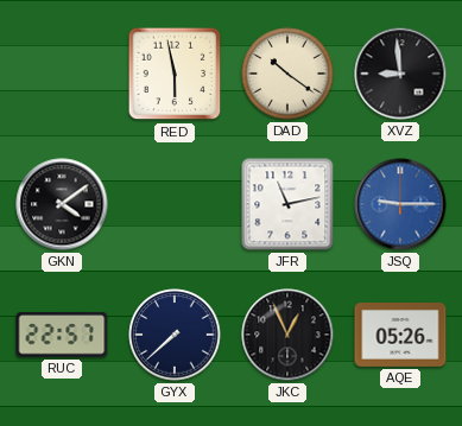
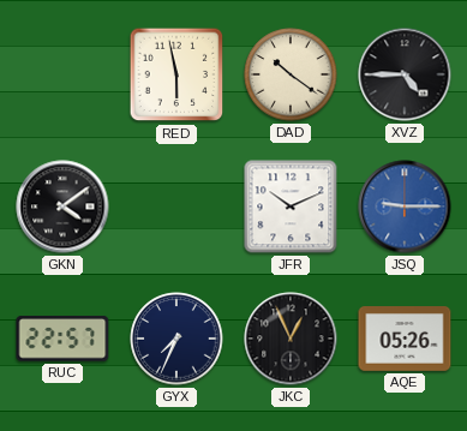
XVZ: 8:59 -> 4:45
JFR: 11:13 -> 10:11
GYX: 7:38 -> 7:34
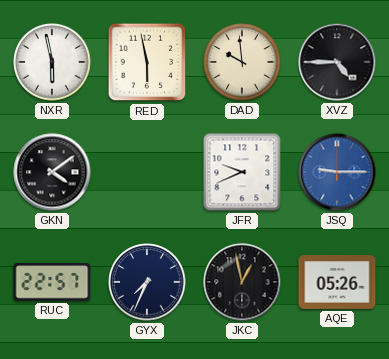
NXR: none -> 5:58
DAD: 10:21 -> 9:59
JFR: 10:11 -> 9:41
JKC: 12:56 -> 12:58
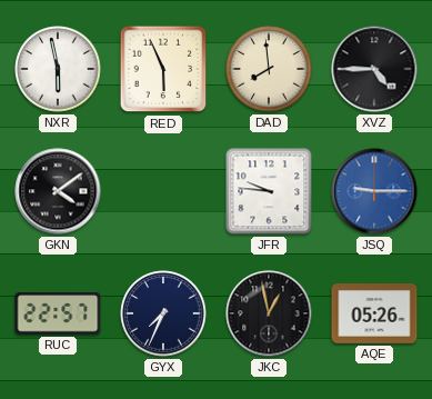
RED: 5:58 -> 5:56
DAD: 9:59 -> 7:59
JFR: 9:41 -> 9:46
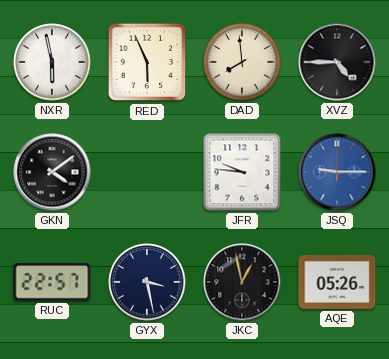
GYX: 7:34 -> 3:28
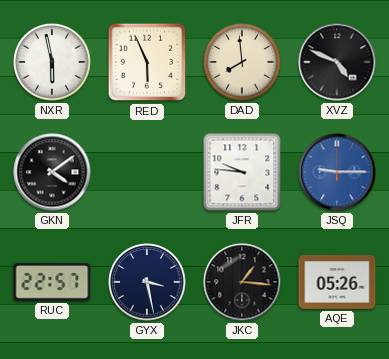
XVZ: 4:45 -> 4:49
JKC: 12:58 -> 1:16
